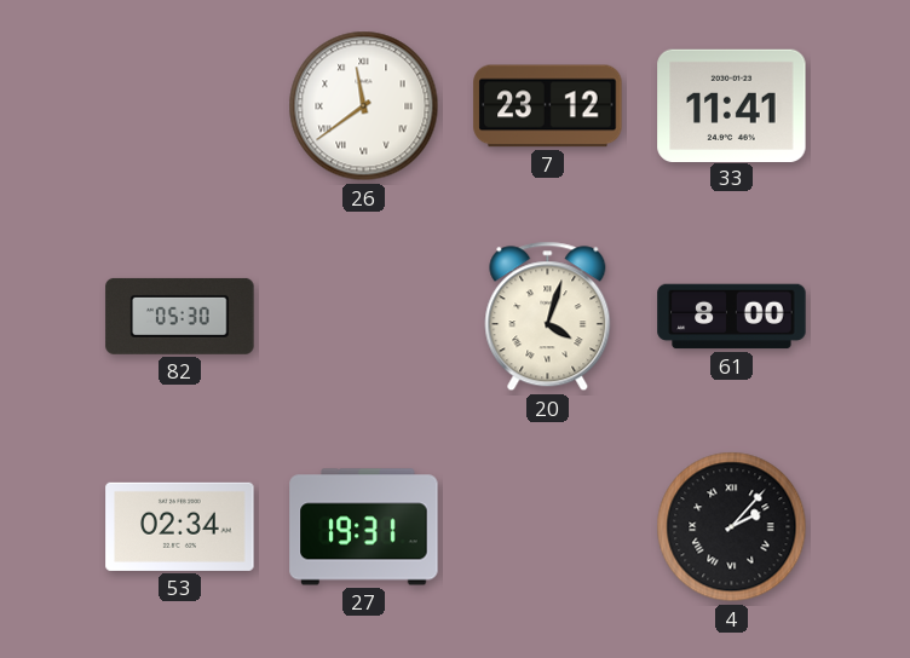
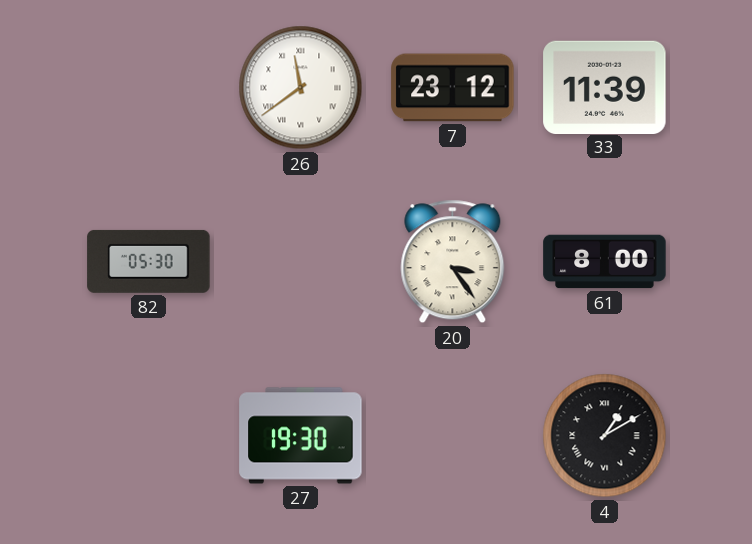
33: 11:41 -> 11:39
20: 4:03 -> 3:24
53: 02:34 -> none
27: 19:31 -> 19:30
4: 2:07 -> 1:10
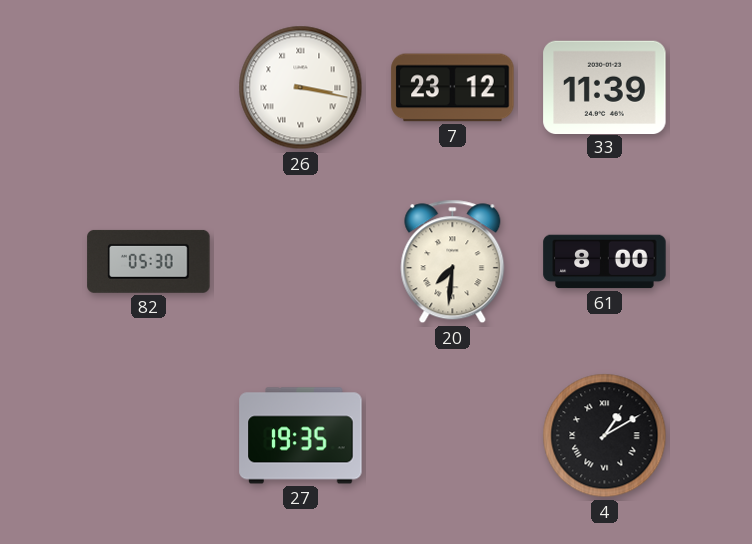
26: 11:39 -> 3:17
20: 3:24 -> 7:31
27: 19:30 -> 19:35
